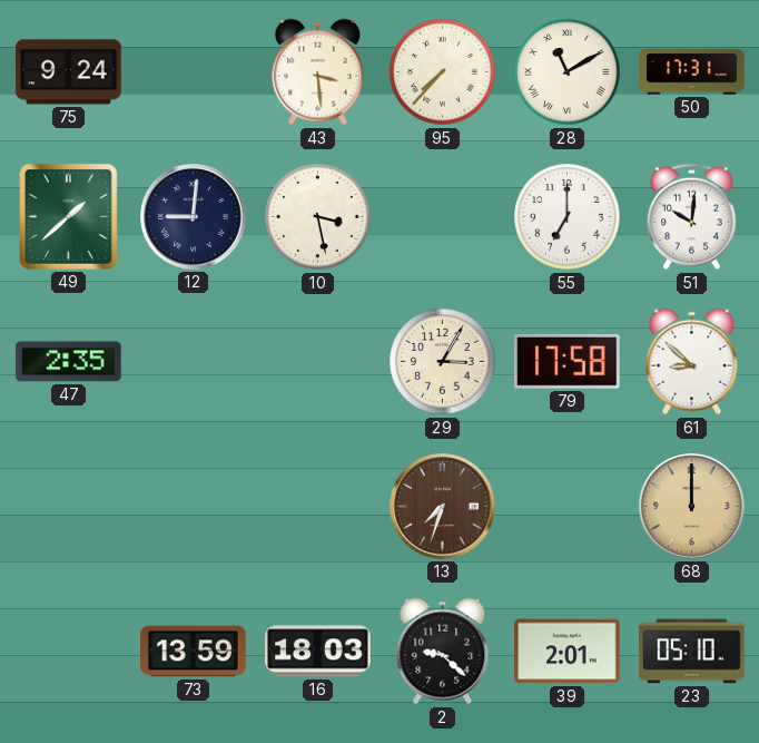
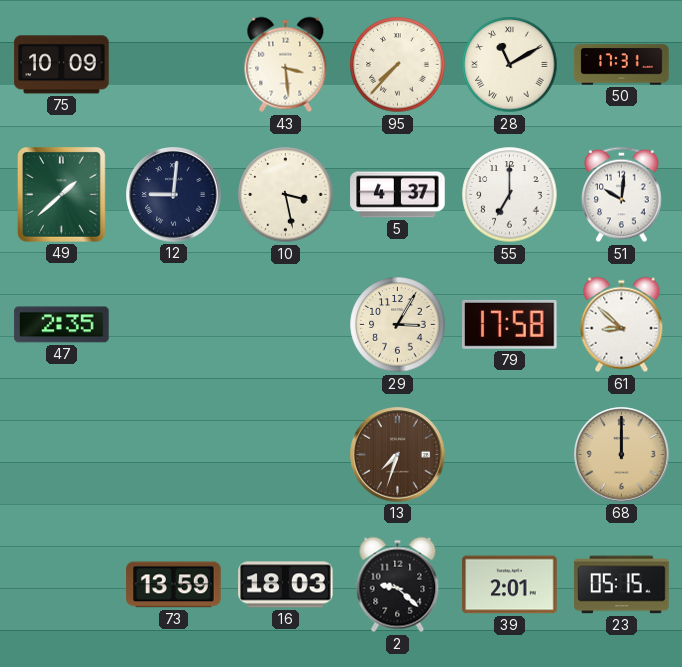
75: 9:24 -> 10:09
5: none -> 4:37
23: 05:10 -> 05:15
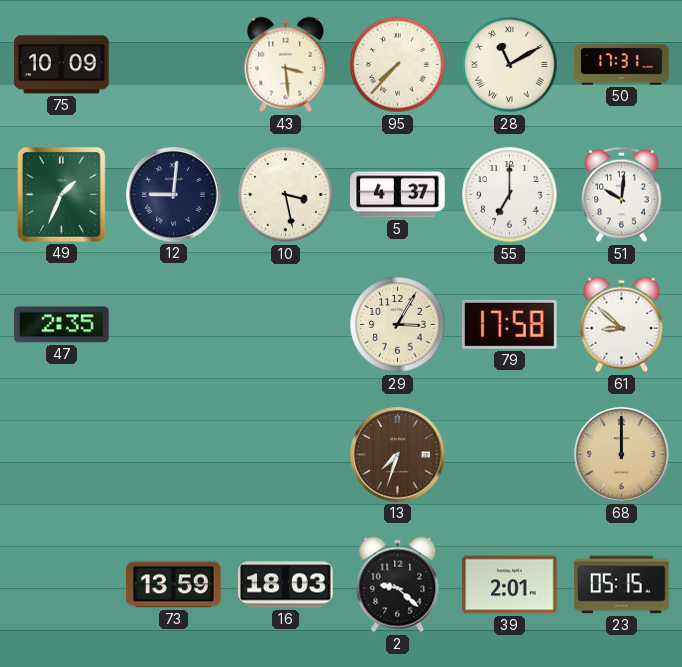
49: 1:38 -> 1:34
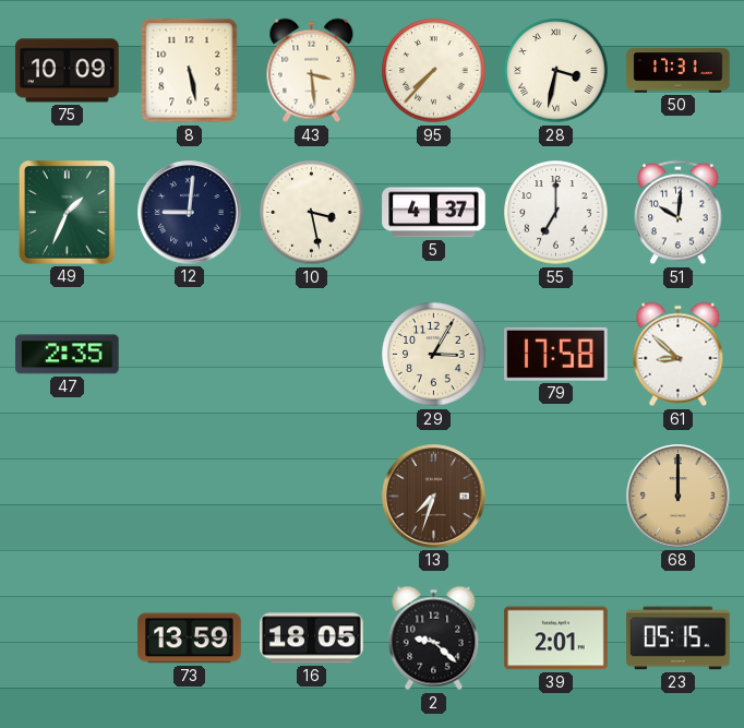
8: none -> 5:28
28: 11:10 -> 3:32
16: 18:03 -> 18:05
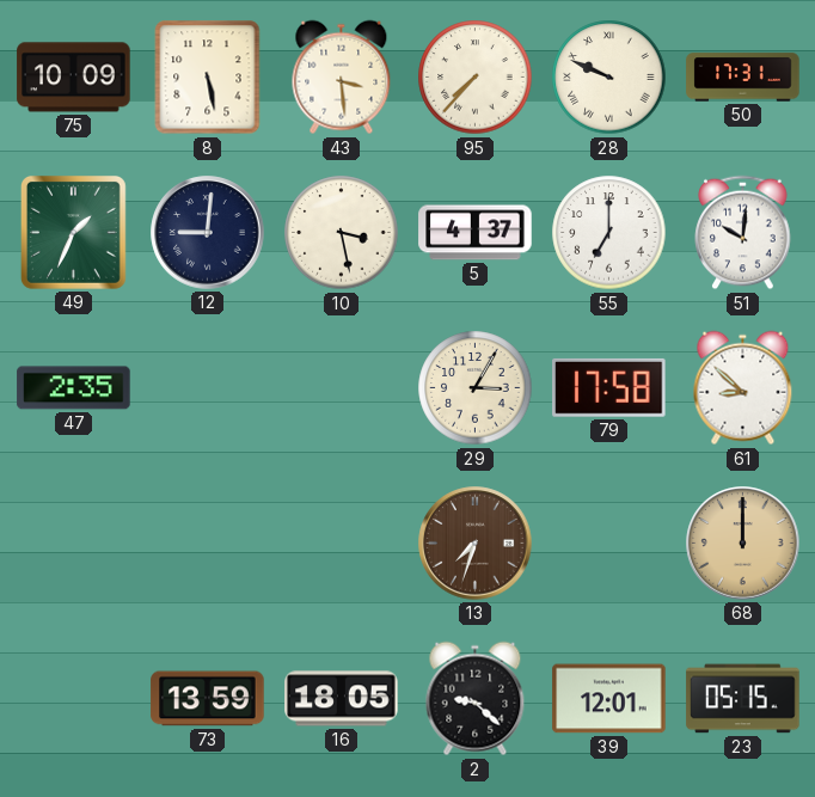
28: 3:32 -> 9:49
39: 2:01 -> 12:01
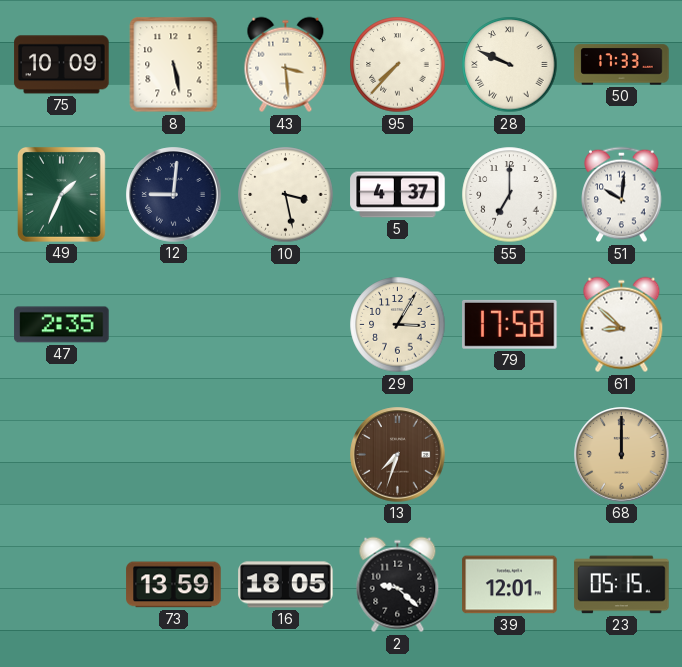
50: 17:31 -> 17:33
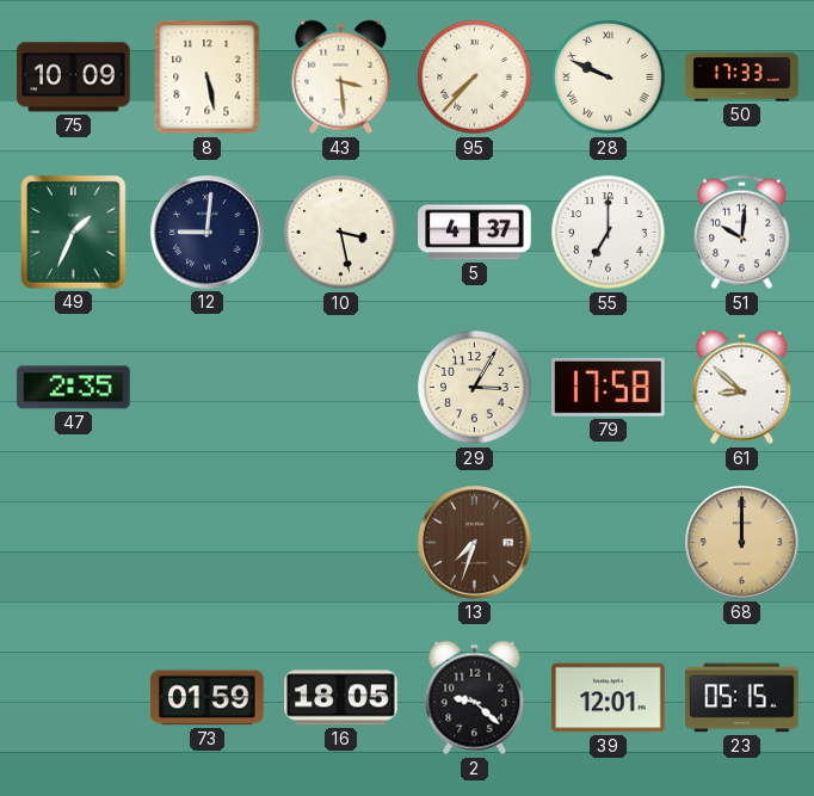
73: 13:59 -> 01:59
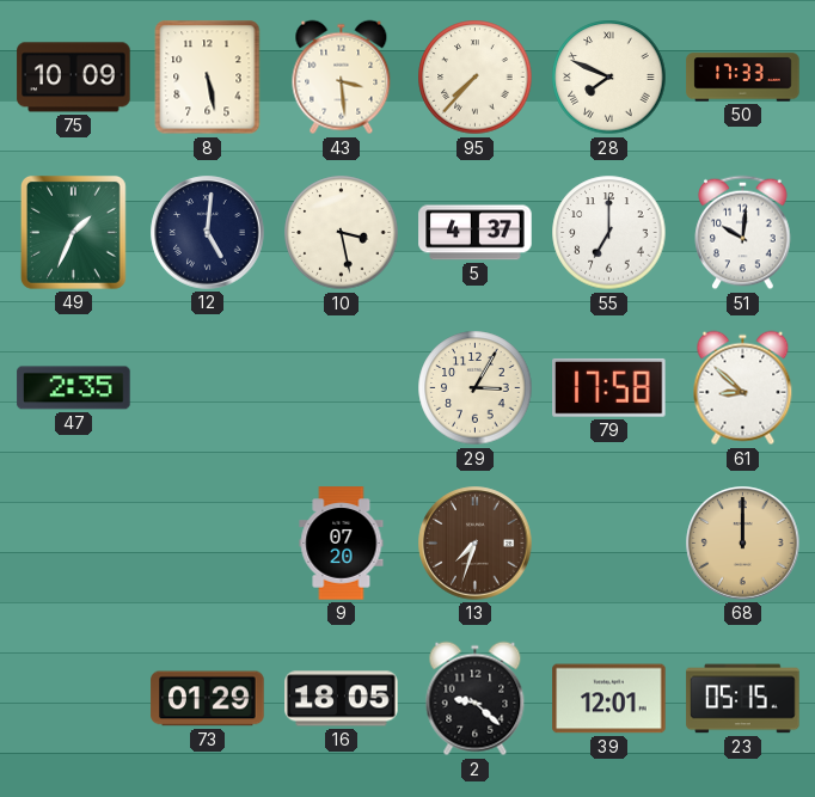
28: 9:49 -> 7:49
12: 9:01 -> 5:01
9: none -> 07:20
73: 01:59 -> 01:29
